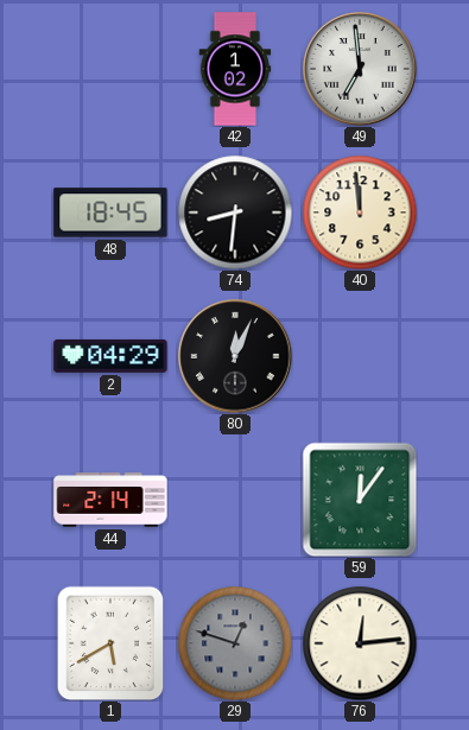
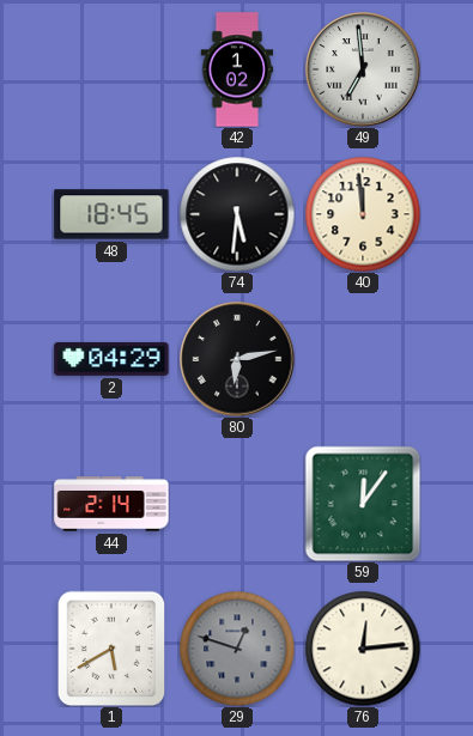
74: 8:31 -> 5:31
80: 12:04 -> 6:13
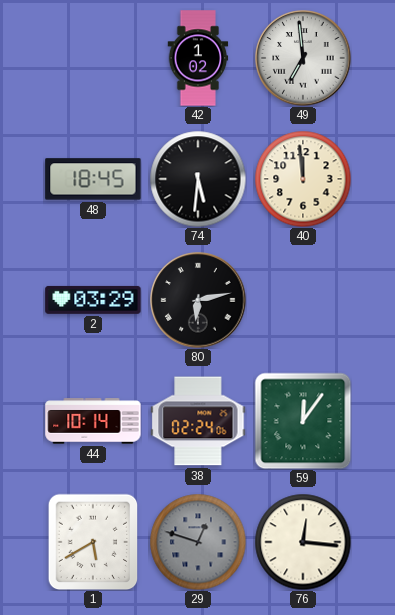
2: 04:29 -> 03:29
44: 2:14 -> 10:14
38: none -> 02:24
76: 12:14 -> 12:16
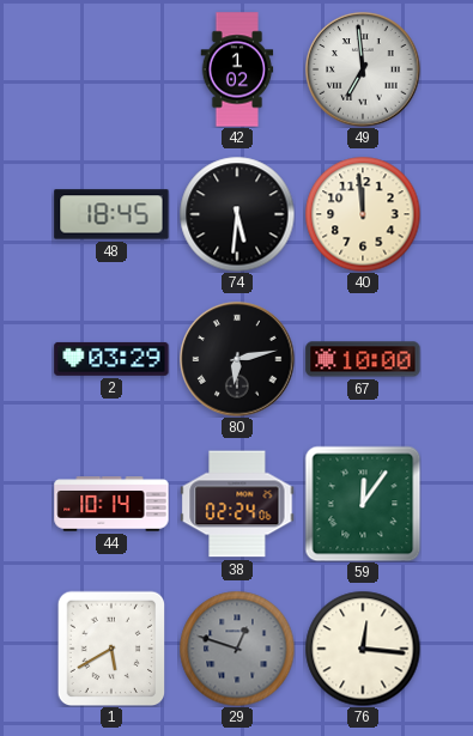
67: none -> 10:00
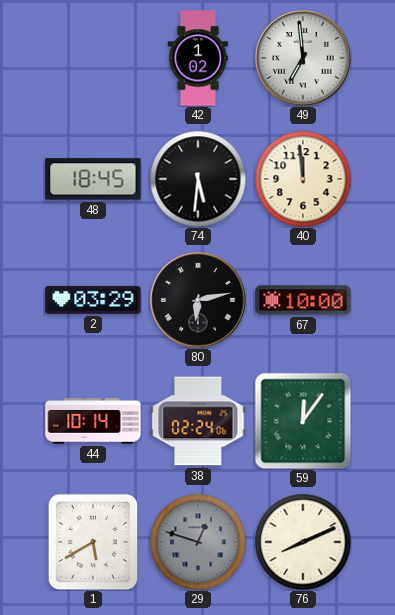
76: 12:16 -> 8:11
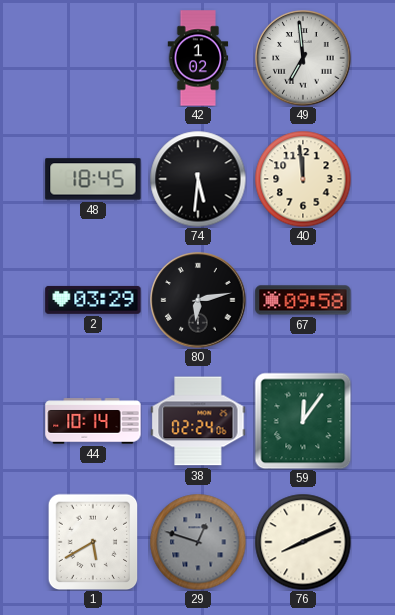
67: 10:00 -> 09:58
